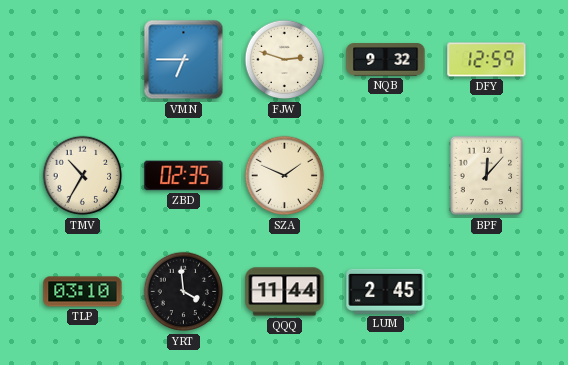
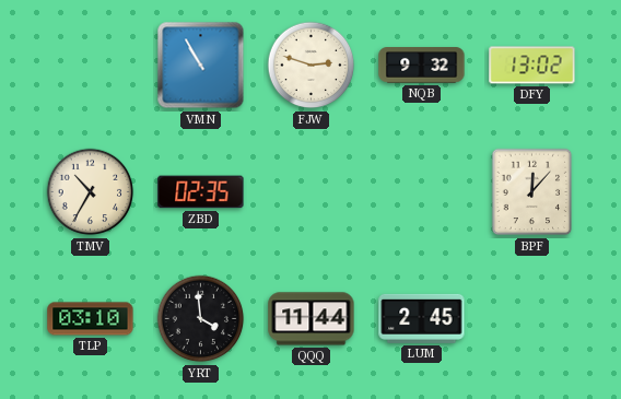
VMN: 6:45 -> 10:55
DFY: 12:59 -> 13:02
SZA: 1:49 -> none
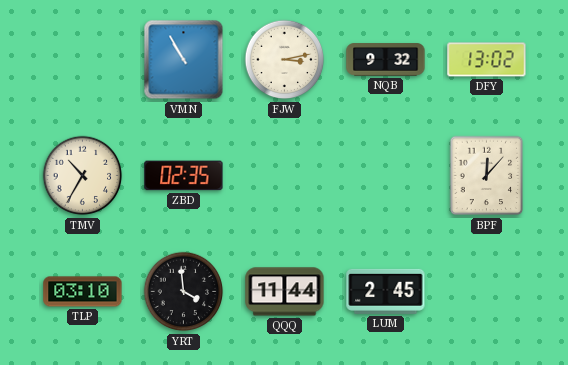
FJW: 2:48 -> 3:13
